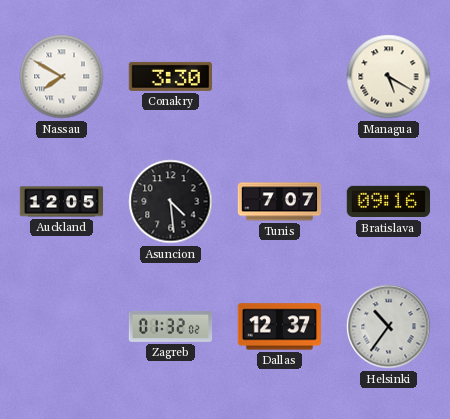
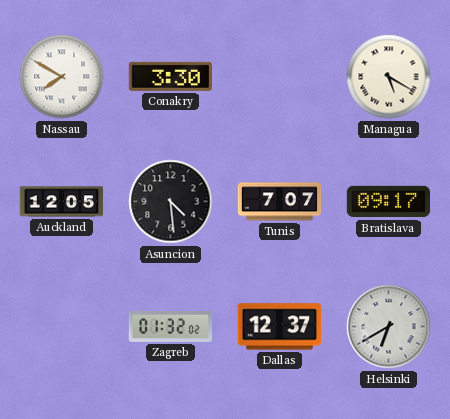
Bratislava: 09:16 -> 09:17
Helsinki: 10:36 -> 6:40
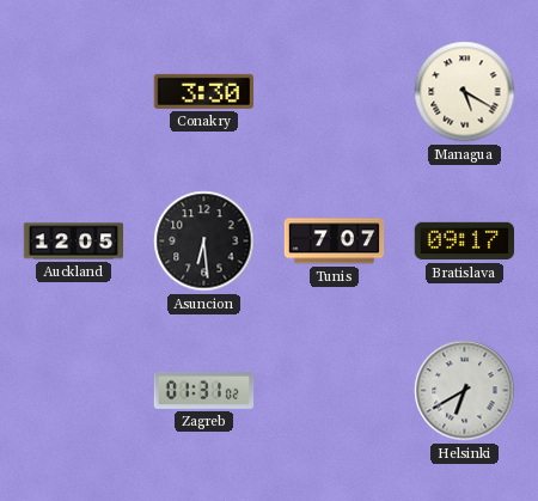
Nassau: 7:50 -> none
Asuncion: 4:29 -> 6:29
Zagreb: 01:32 -> 01:31
Dallas: 12:37 -> none
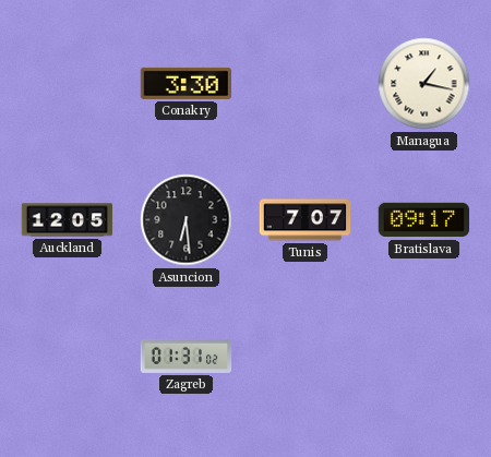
Managua: 5:20 -> 1:17
Helsinki: 6:40 -> none
